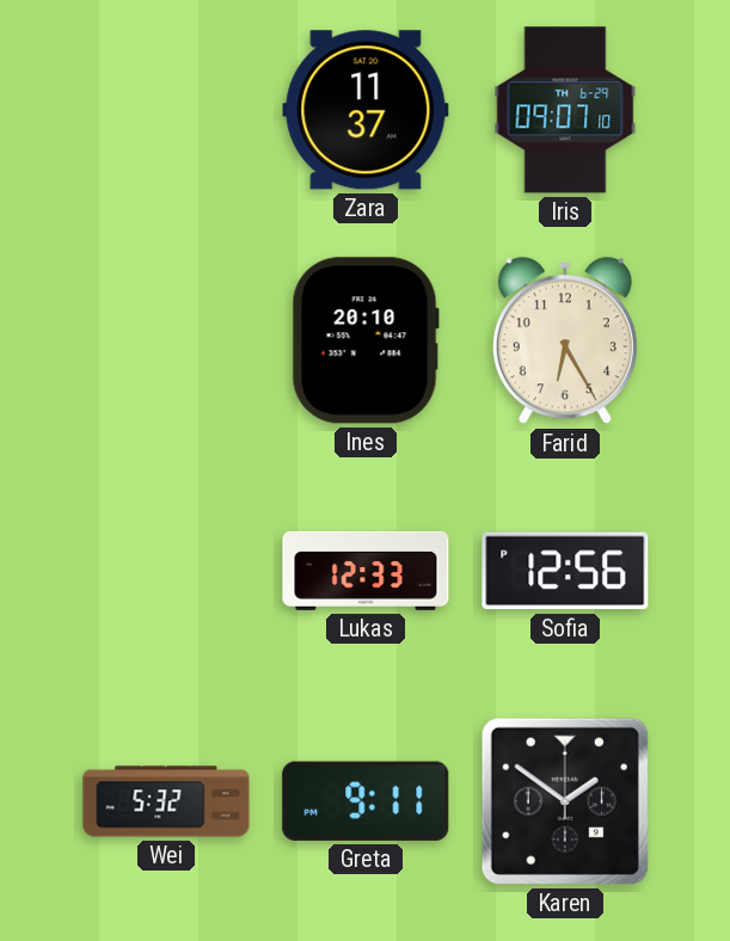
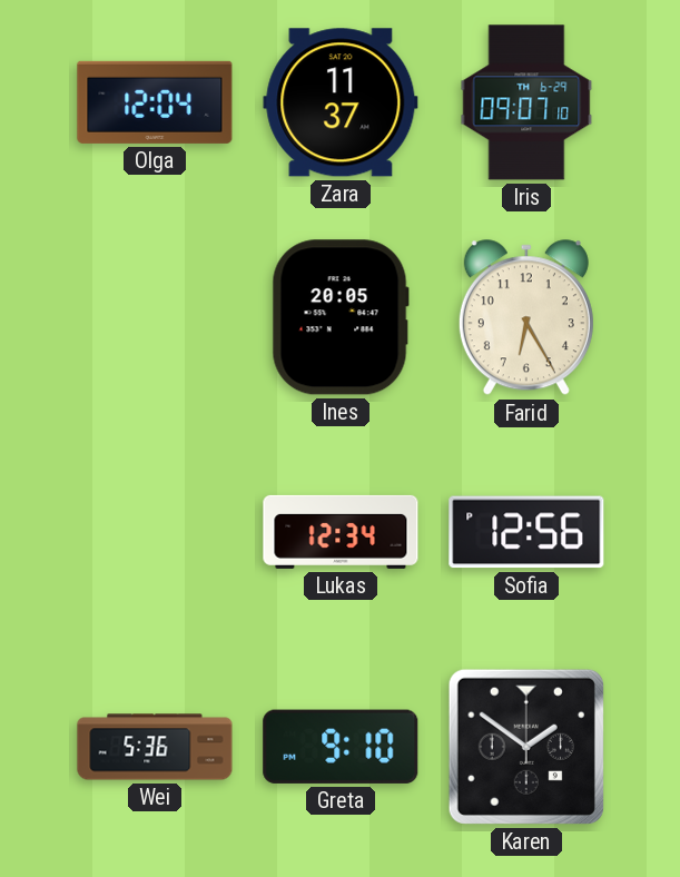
Olga: none -> 12:04
Ines: 20:10 -> 20:05
Lukas: 12:33 -> 12:34
Wei: 5:32 -> 5:36
Greta: 9:11 -> 9:10
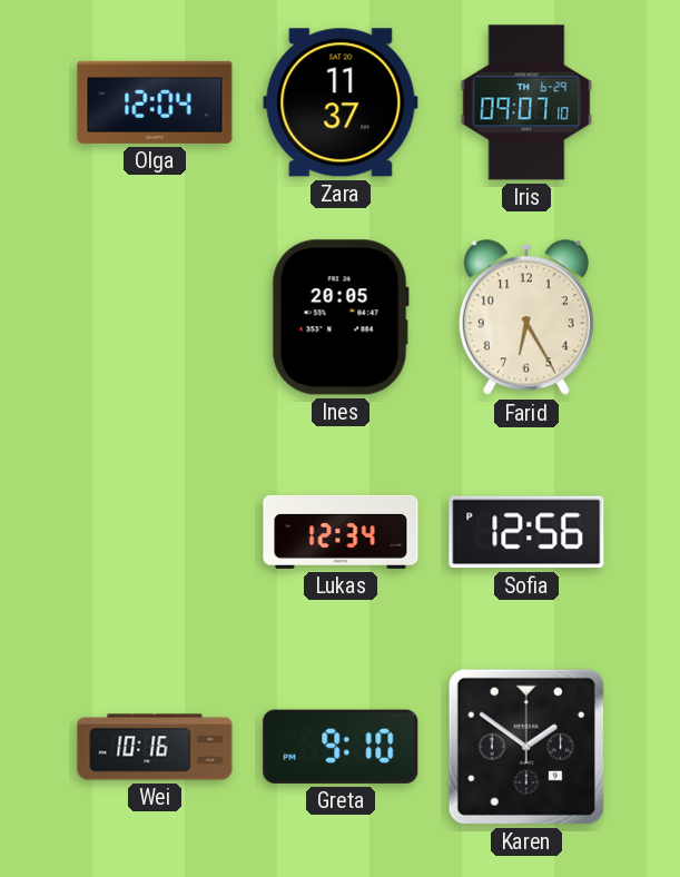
Wei: 5:36 -> 10:16
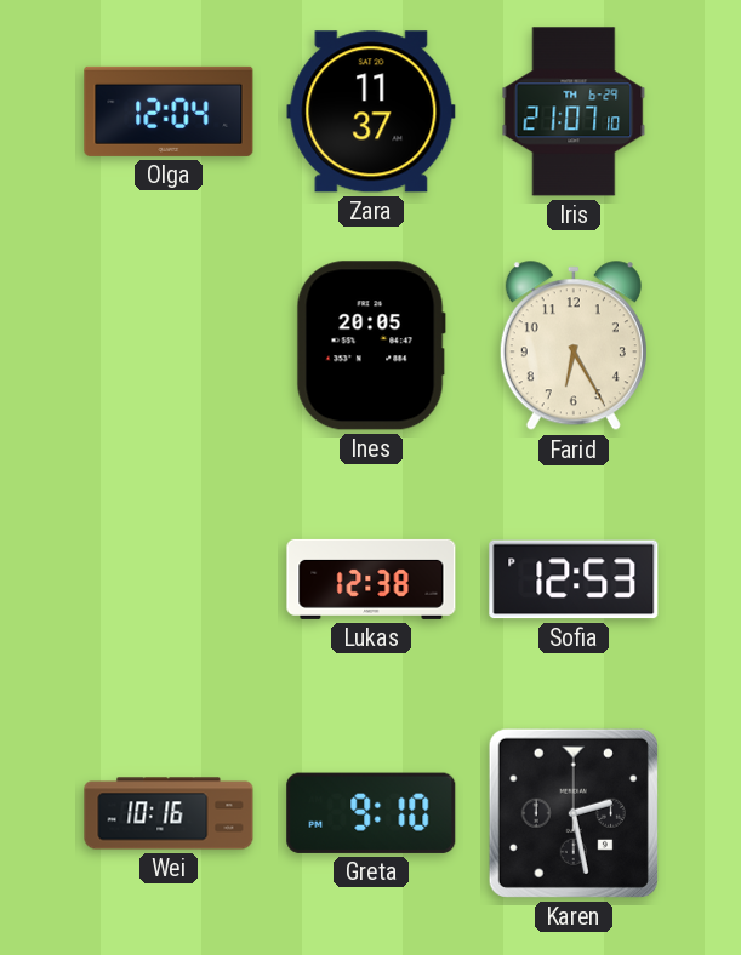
Iris: 09:07 -> 21:07
Lukas: 12:34 -> 12:38
Sofia: 12:56 -> 12:53
Karen: 1:51 -> 2:28
